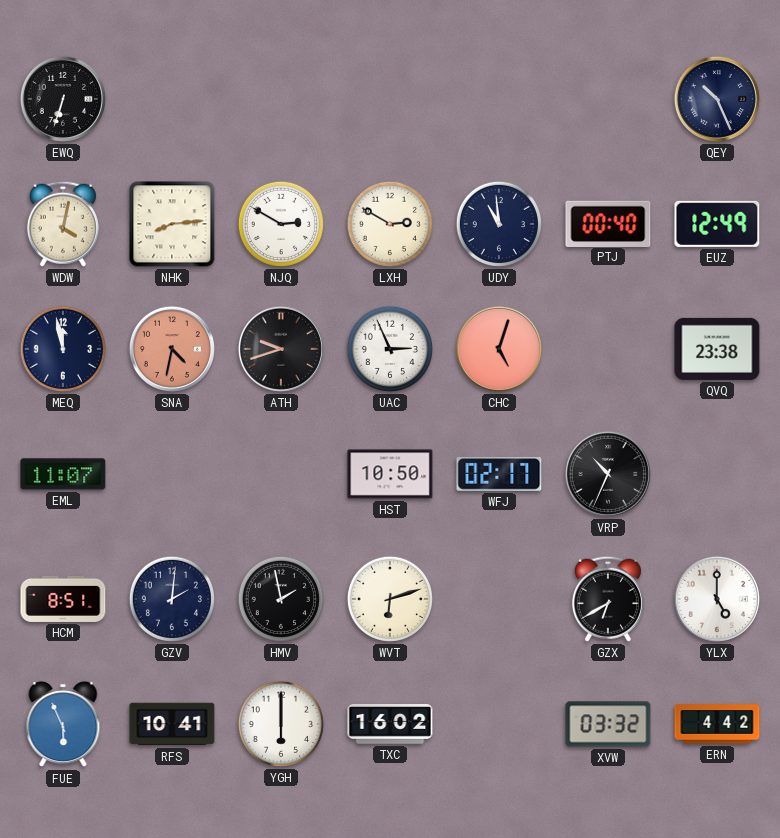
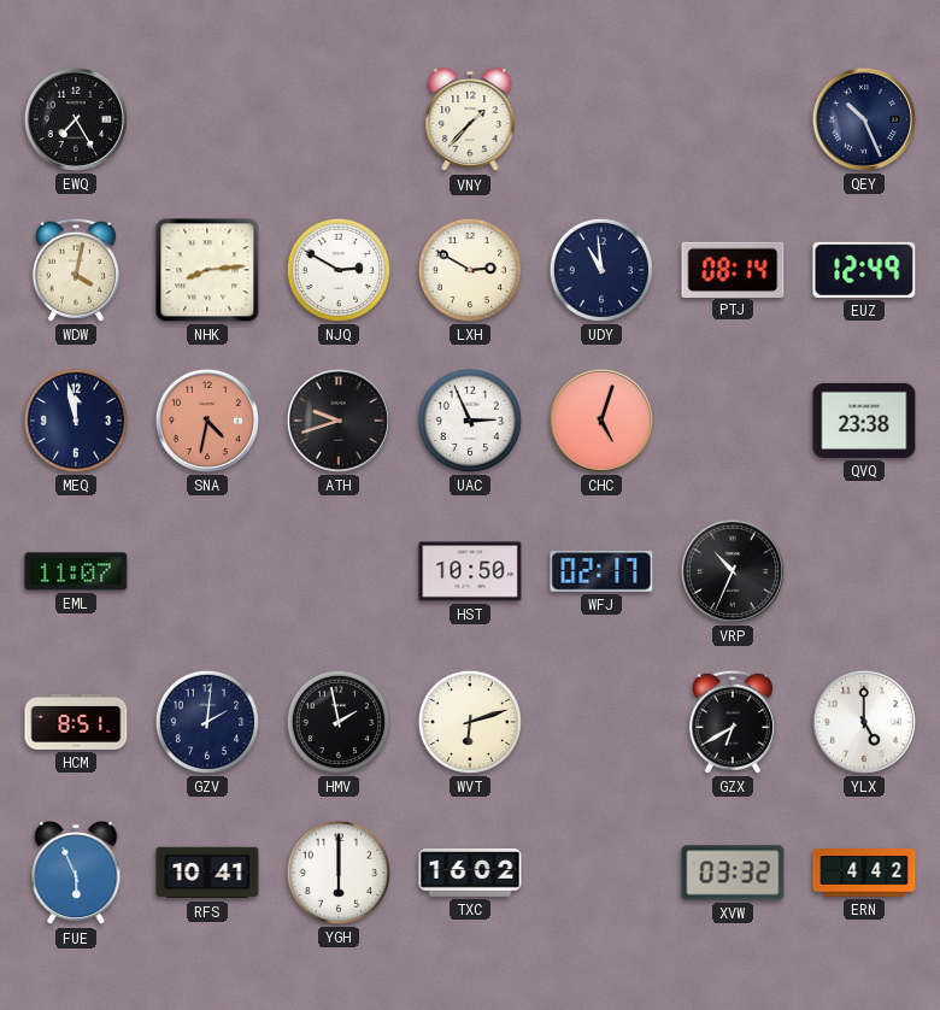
EWQ: 6:33 -> 7:25
VNY: none -> 1:37
PTJ: 00:40 -> 08:14
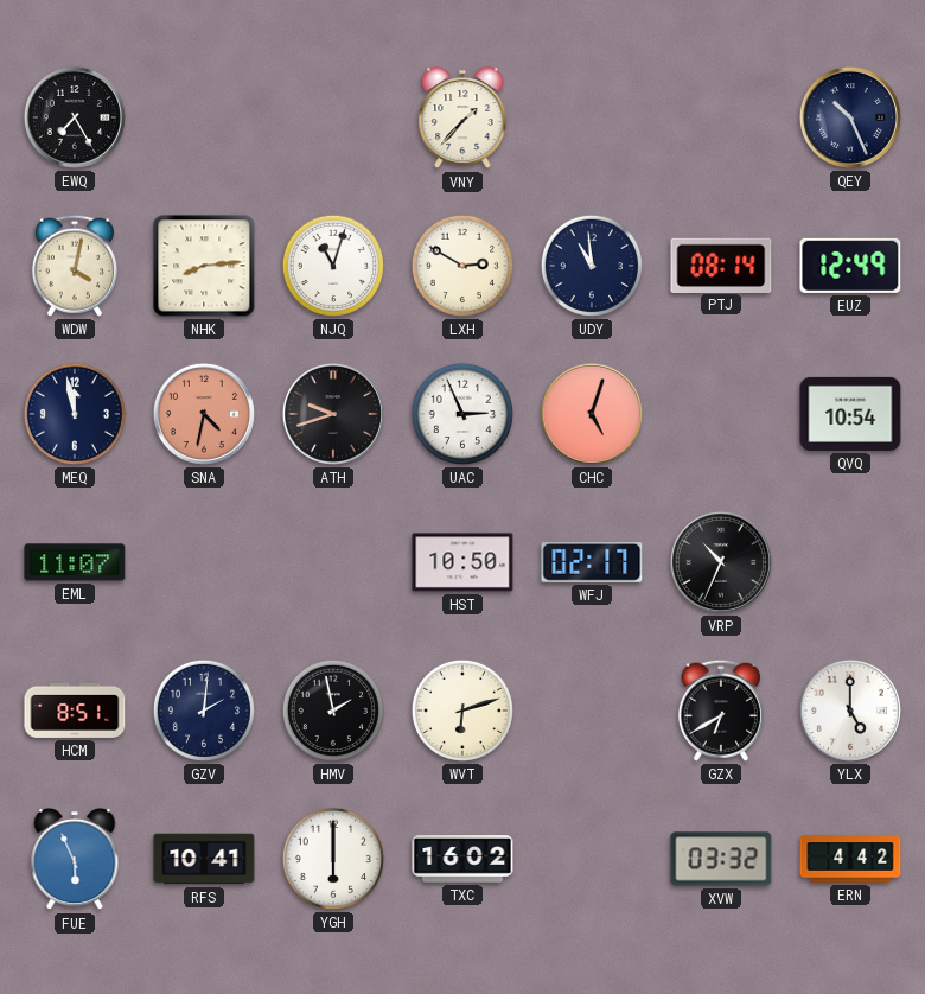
NJQ: 2:50 -> 11:03
QVQ: 23:38 -> 10:54
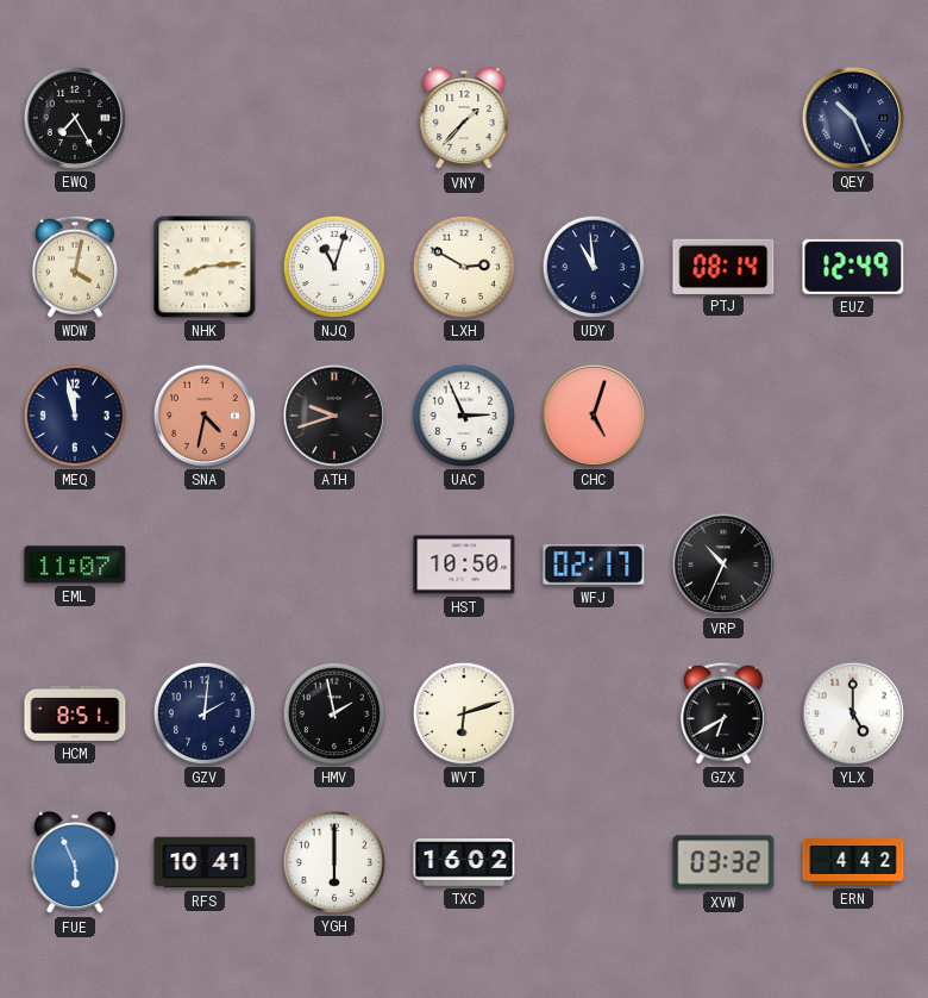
QVQ: 10:54 -> none
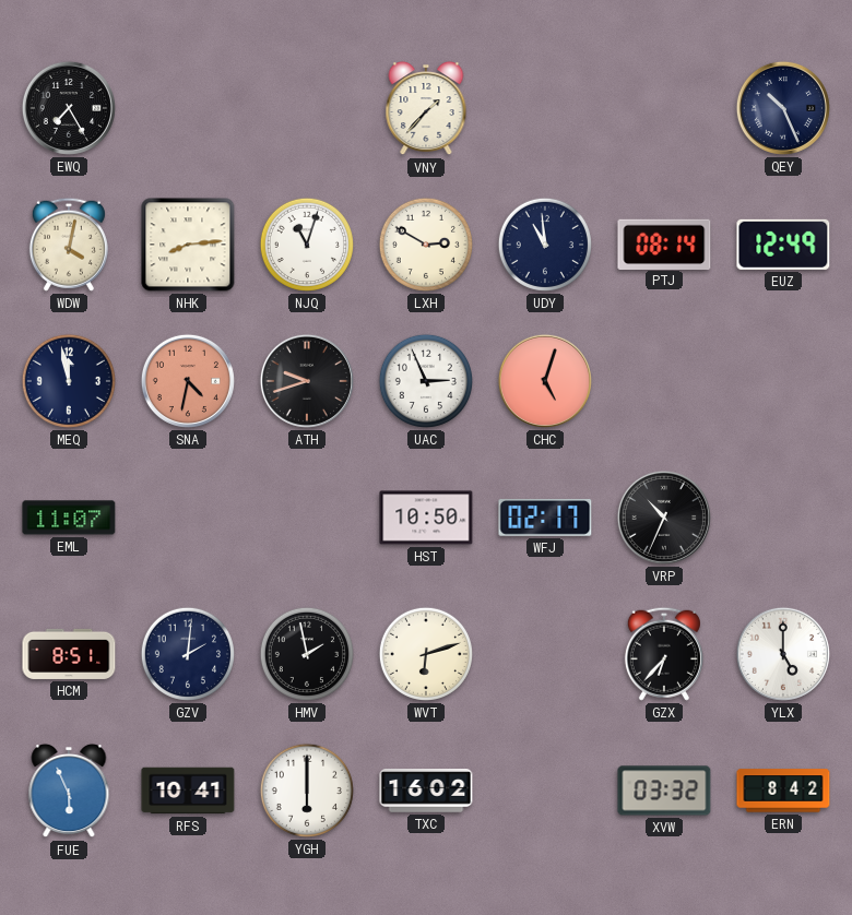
GZX: 6:40 -> 6:37
ERN: 4:42 -> 8:42
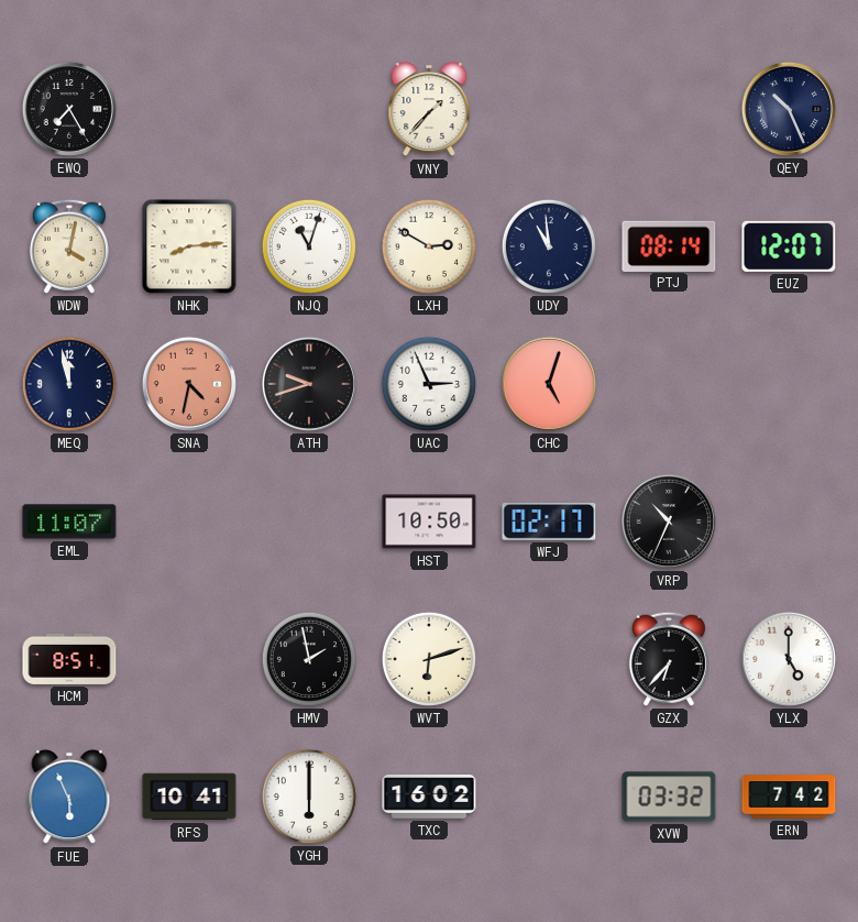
EUZ: 12:49 -> 12:07
GZV: 2:01 -> none
ERN: 8:42 -> 7:42
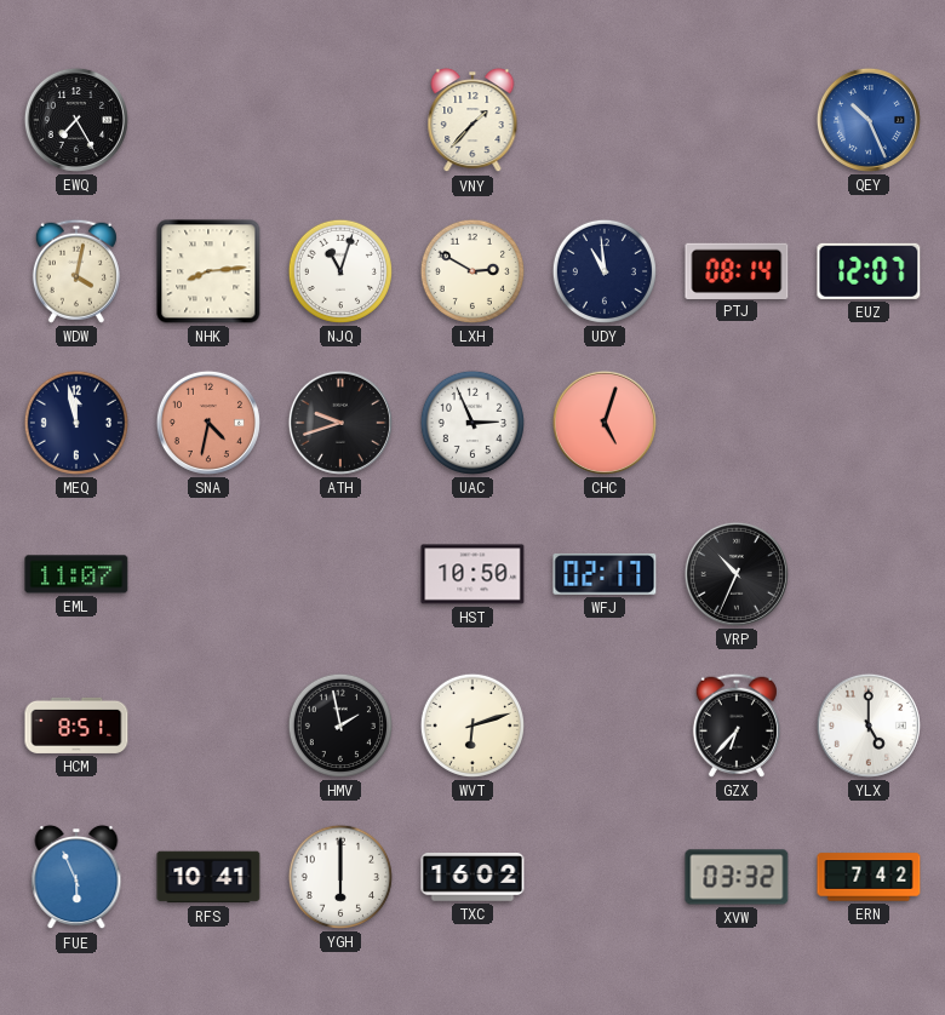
QEY dial: navy -> blue
